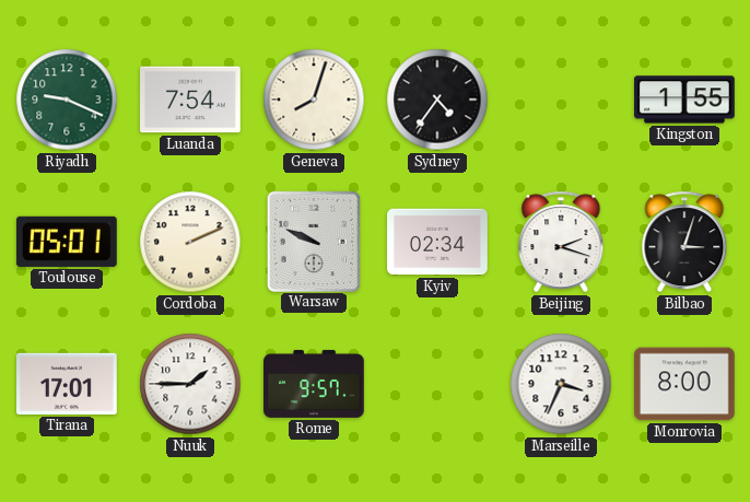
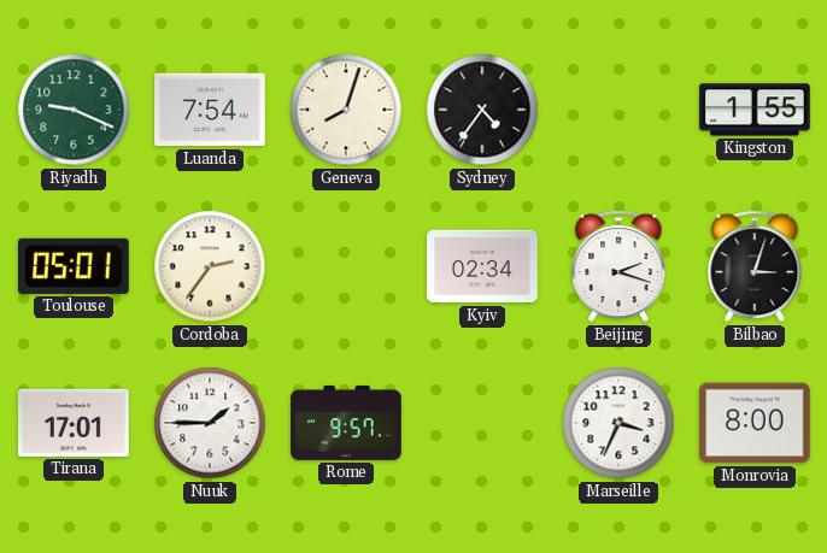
Cordoba: 2:11 -> 2:36
Warsaw: 9:49 -> none
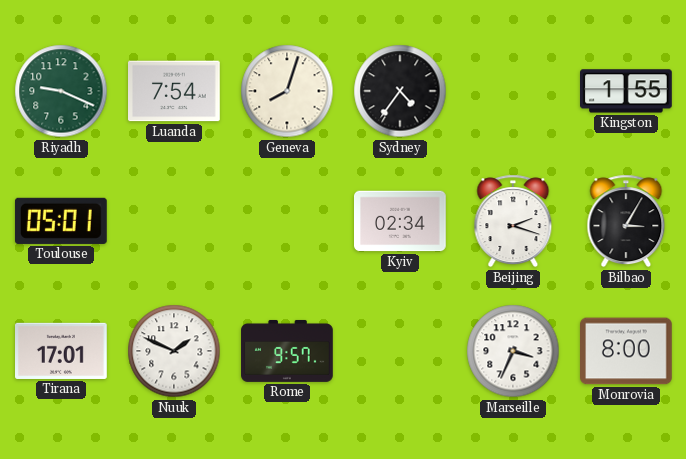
Cordoba: 2:36 -> none
Bilbao: 3:03 -> 3:05
Nuuk: 1:45 -> 1:49
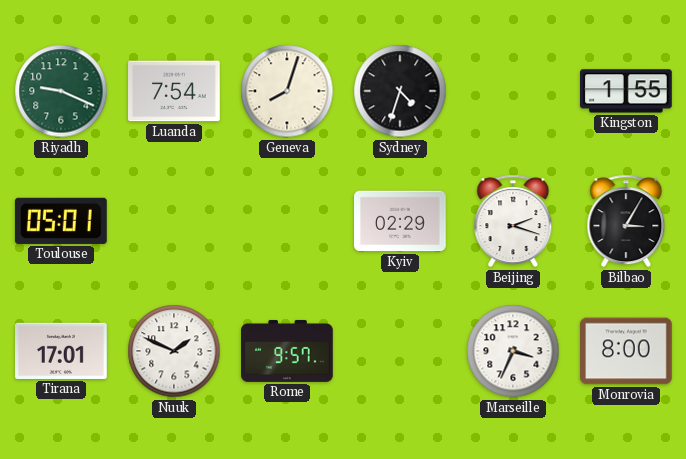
Sydney: 4:36 -> 4:33
Kyiv: 02:34 -> 02:29
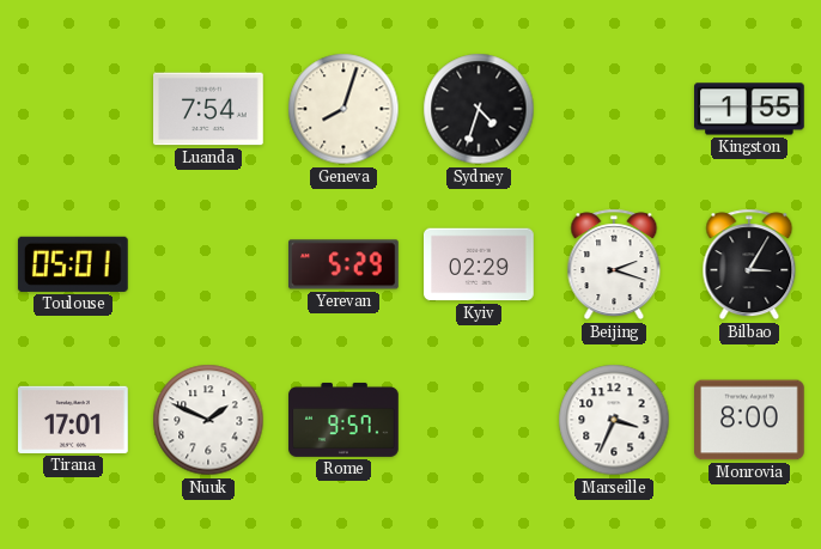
Riyadh: 9:19 -> none
Yerevan: none -> 5:29
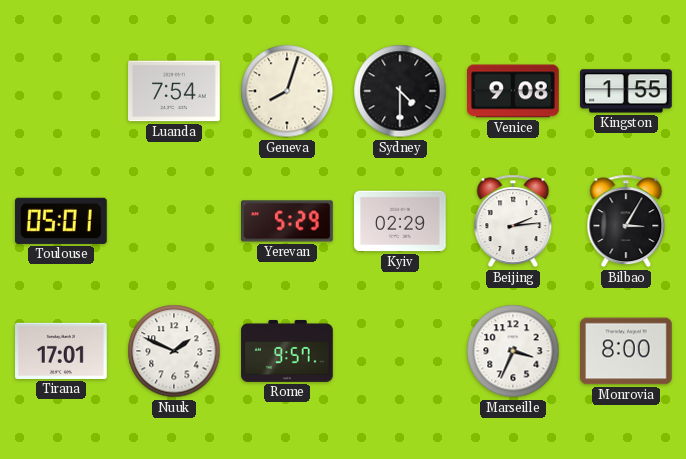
Sydney: 4:33 -> 4:30
Venice: none -> 9:08
Beijing: 2:18 -> 2:14
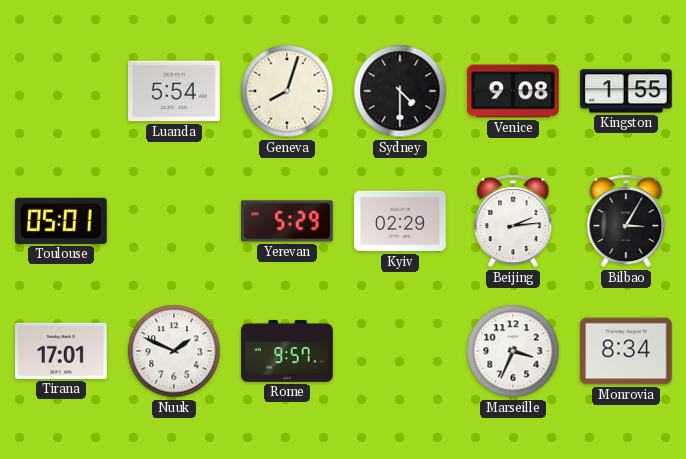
Luanda: 7:54 -> 5:54
Monrovia: 8:00 -> 8:34
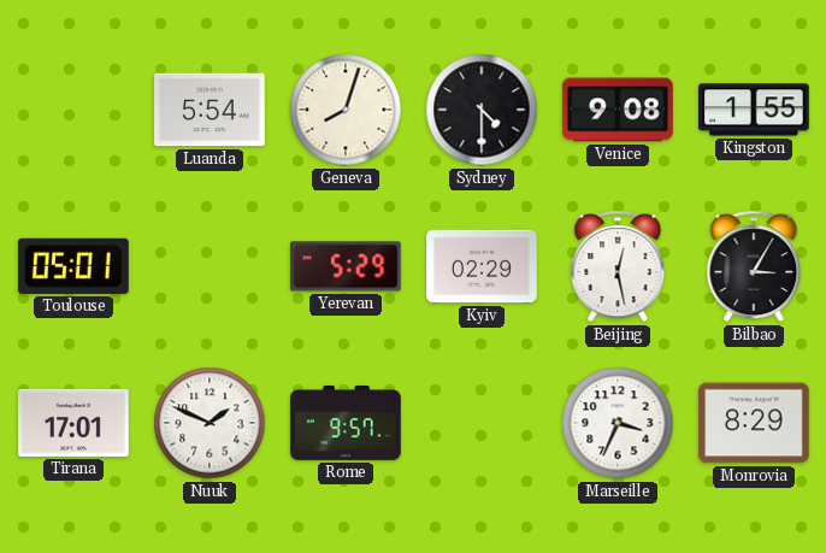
Beijing: 2:14 -> 12:28
Monrovia: 8:34 -> 8:29
